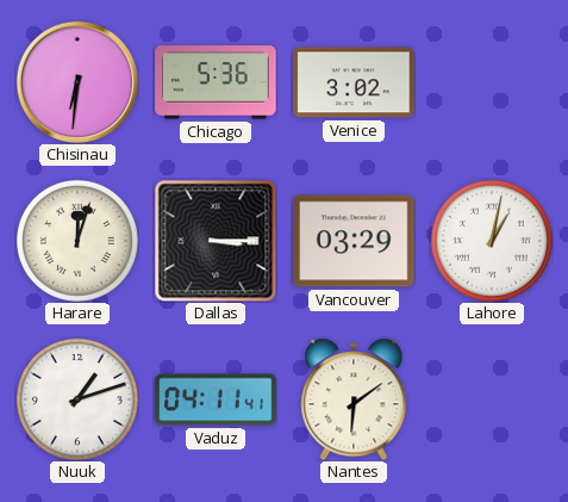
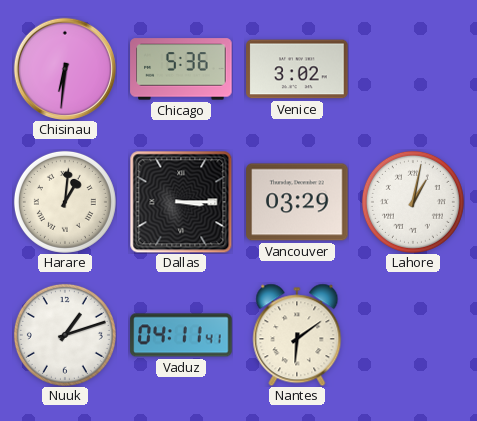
Harare: 12:03 -> 1:01
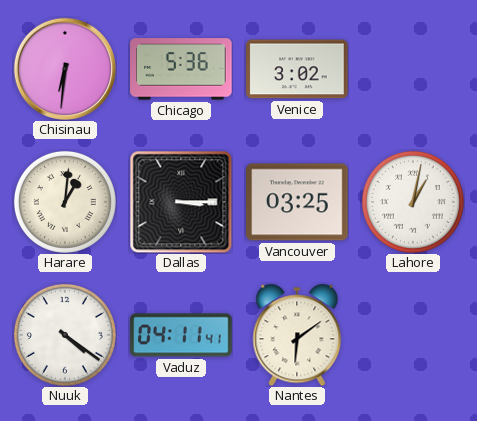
Vancouver: 03:29 -> 03:25
Nuuk: 1:12 -> 4:21
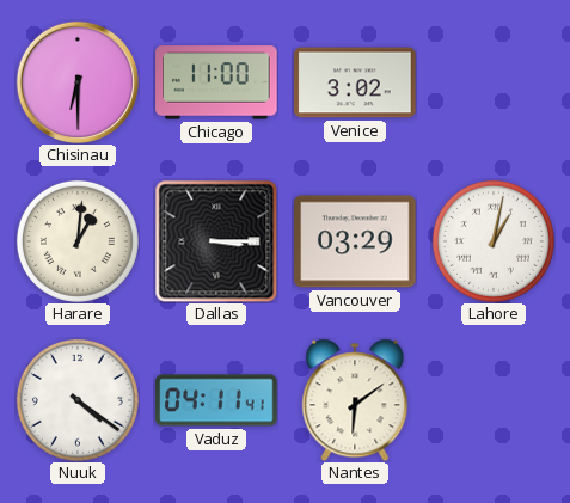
Chisinau: 6:31 -> 6:30
Chicago: 5:36 -> 11:00
Vancouver: 03:25 -> 03:29
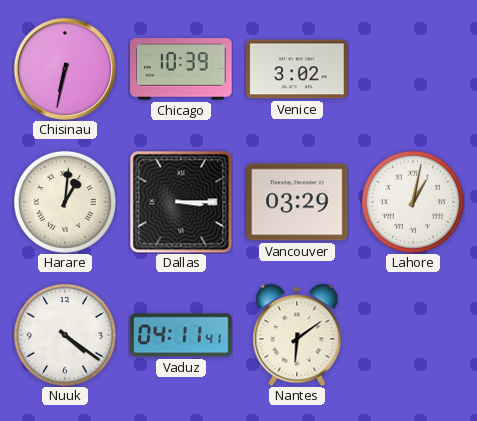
Chisinau: 6:30 -> 6:32
Chicago: 11:00 -> 10:39
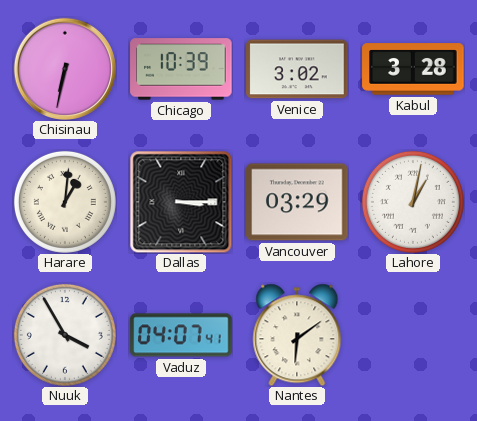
Kabul: none -> 3:28
Nuuk: 4:21 -> 3:55
Vaduz: 04:11 -> 04:07
